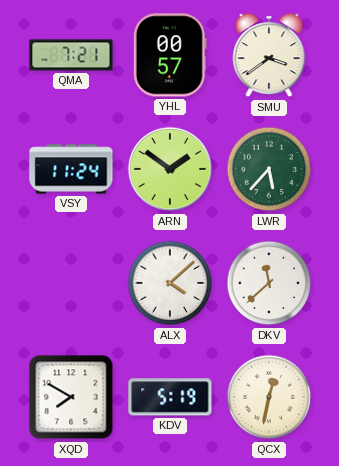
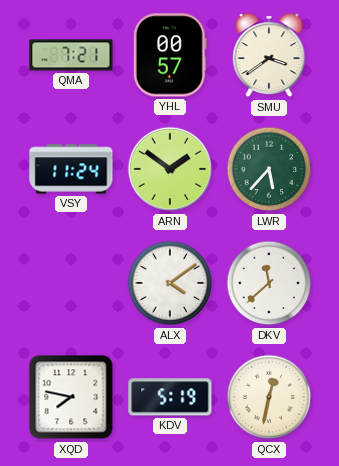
ALX: 4:08 -> 4:09
XQD: 7:50 -> 7:47
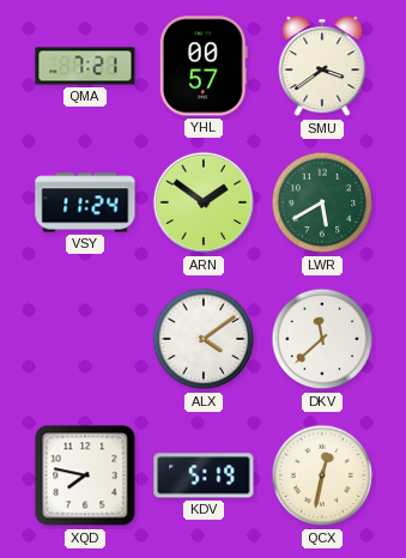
LWR: 5:37 -> 5:40
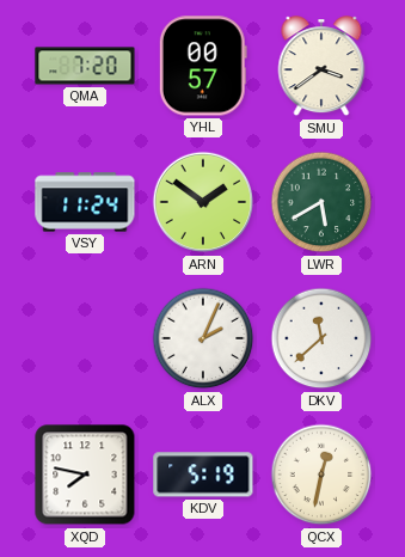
QMA: 7:21 -> 7:20
ALX: 4:09 -> 2:04
